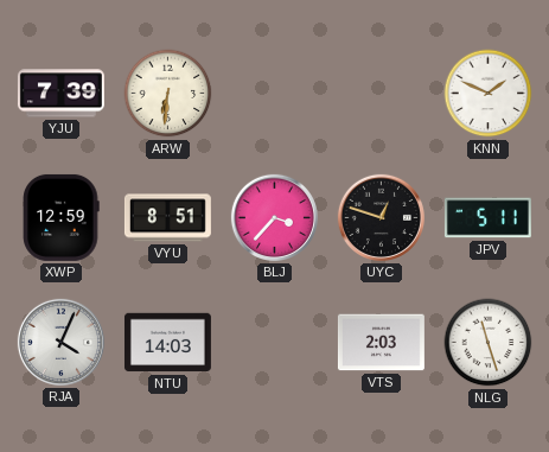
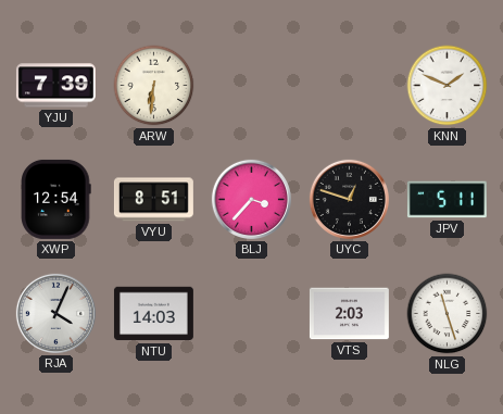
XWP: 12:59 -> 12:54
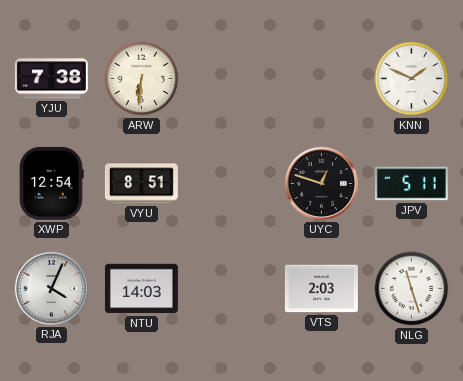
YJU: 7:39 -> 7:38
BLJ: 3:37 -> none
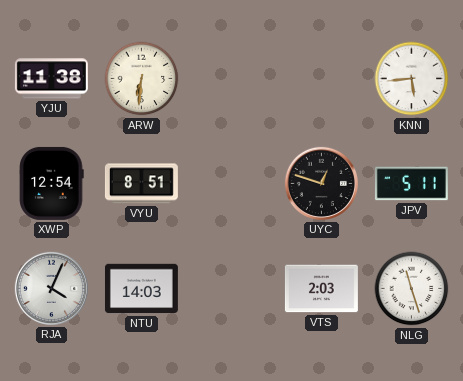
YJU: 7:38 -> 11:38
KNN: 1:49 -> 5:44
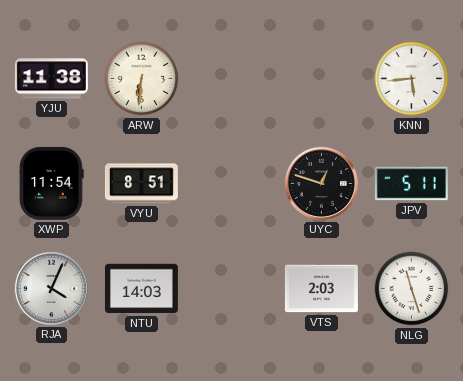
XWP: 12:54 -> 11:54
